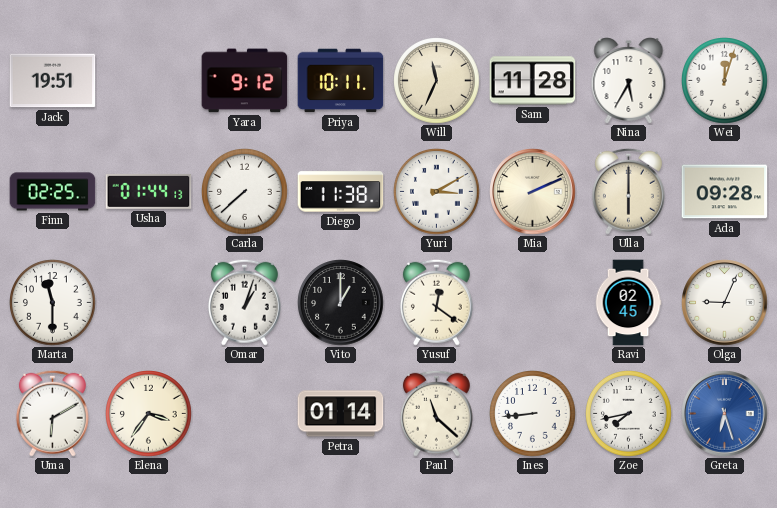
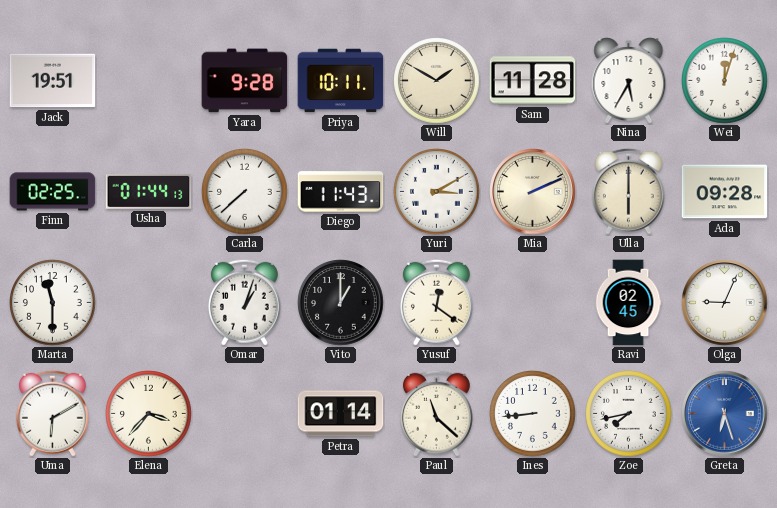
Yara: 9:12 -> 9:28
Will: 11:34 -> 1:50
Diego: 11:38 -> 11:43
Elena: 3:36 -> 3:37
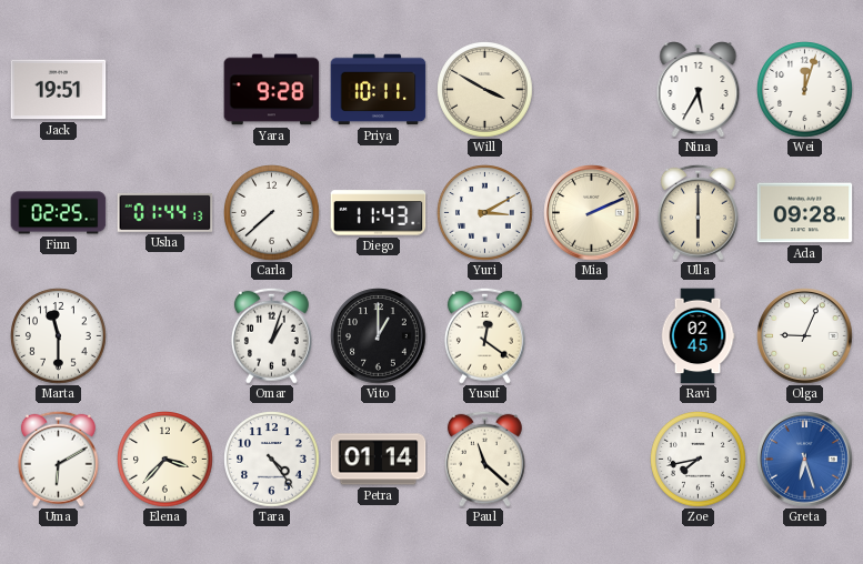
Will: 1:50 -> 3:50
Sam: 11:28 -> none
Tara: none -> 4:24
Ines: 8:44 -> none
